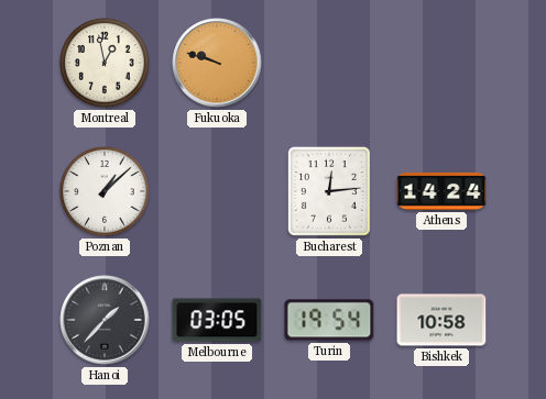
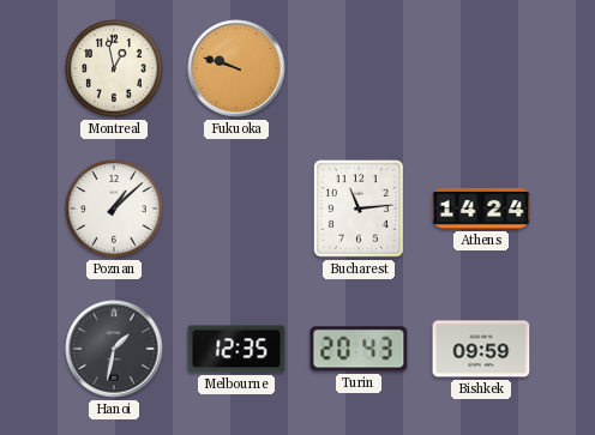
Bucharest: 12:14 -> 11:14
Hanoi: 1:37 -> 1:32
Melbourne: 03:05 -> 12:35
Turin: 19:54 -> 20:43
Bishkek: 10:58 -> 09:59
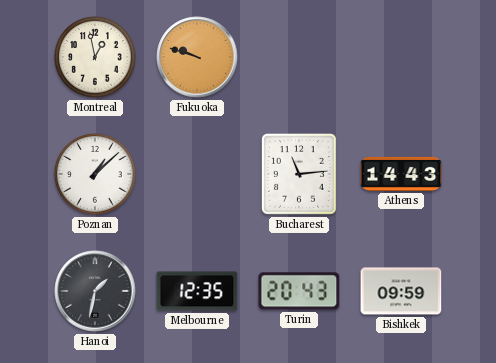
Athens: 14:24 -> 14:43
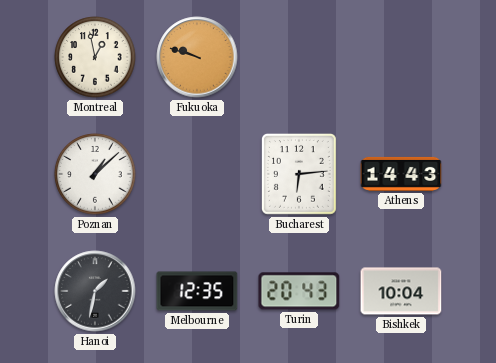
Bucharest: 11:14 -> 6:14
Bishkek: 09:59 -> 10:04
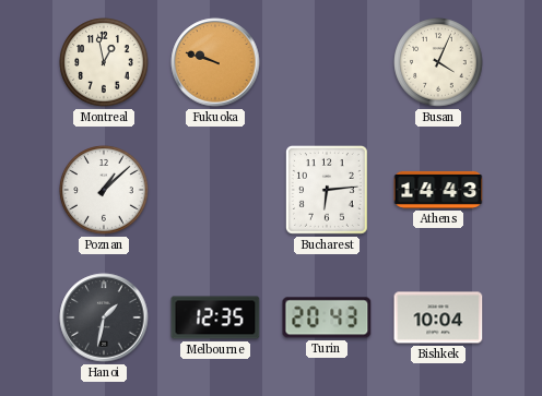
Busan: none -> 4:04
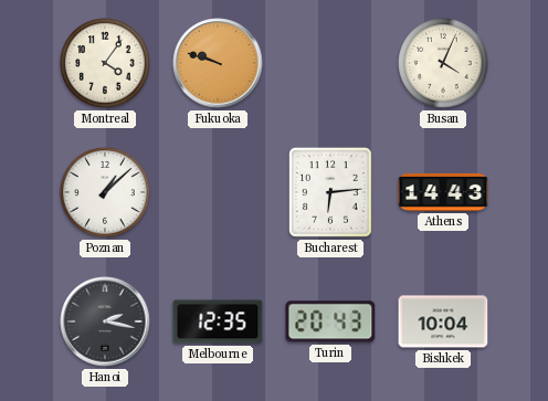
Montreal: 12:58 -> 4:06
Hanoi: 1:32 -> 2:17
